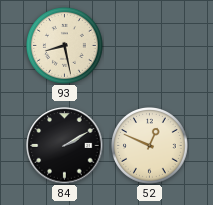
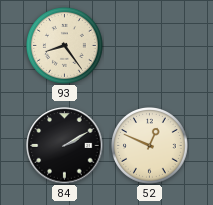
93: 8:28 -> 8:24
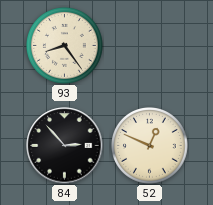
84: 2:10 -> 2:53
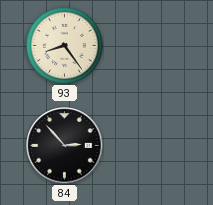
52: 12:49 -> none
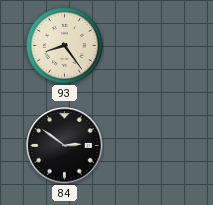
84: 2:53 -> 2:51
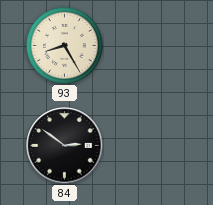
93: 8:24 -> 8:25
